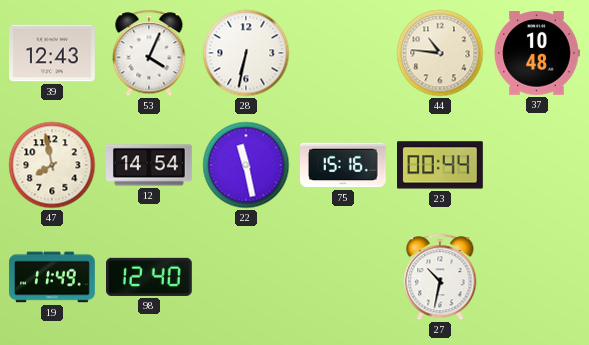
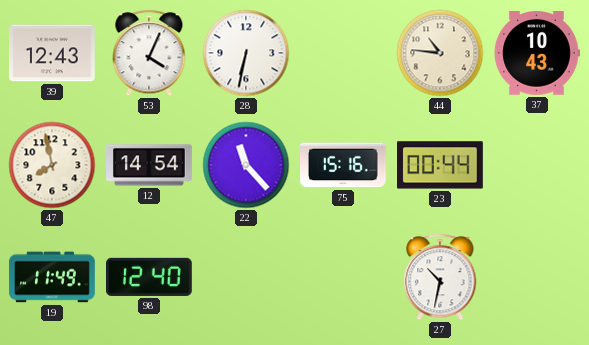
37: 10:48 -> 10:43
22: 11:28 -> 11:23
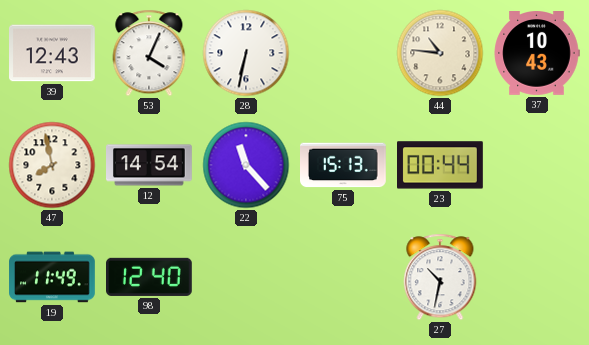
75: 15:16 -> 15:13
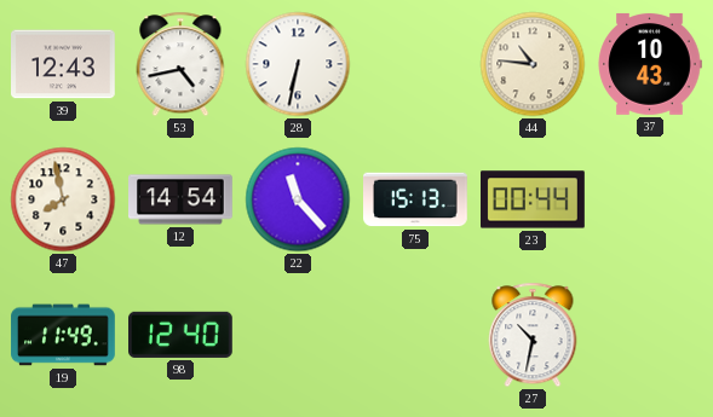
53: 4:04 -> 4:43
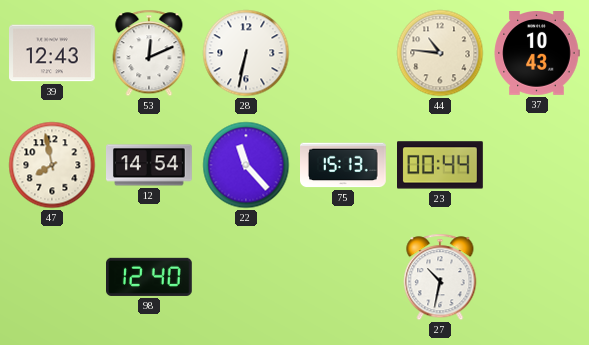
53: 4:43 -> 12:11
19: 11:49 -> none
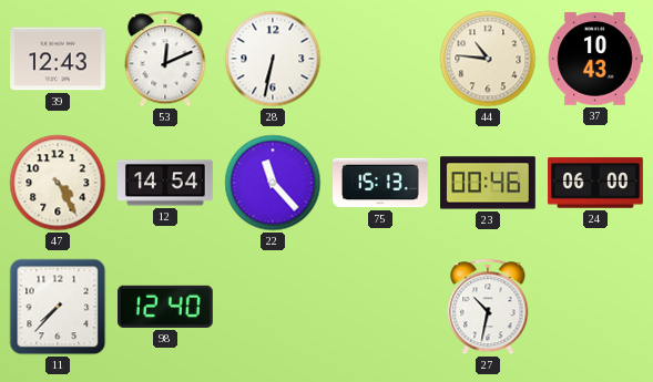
47: 7:58 -> 4:25
23: 00:44 -> 00:46
24: none -> 06:00
11: none -> 7:37
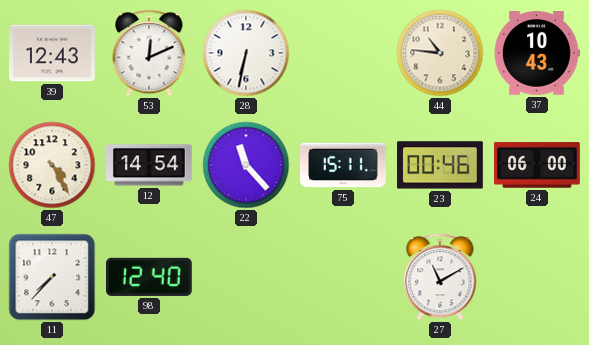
75: 15:13 -> 15:11
27: 10:32 -> 11:10
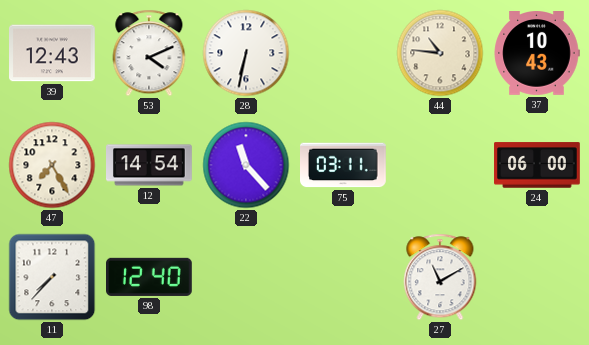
53: 12:11 -> 4:11
47: 4:25 -> 7:25
75: 15:11 -> 03:11
23: 00:46 -> none
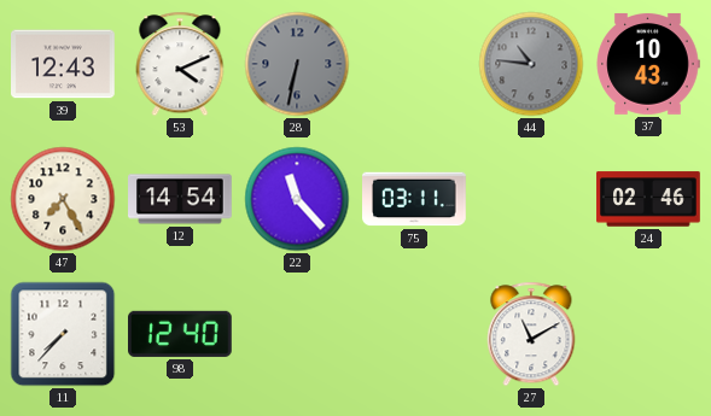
28 dial: white -> grey
44 dial: cream -> grey
24: 06:00 -> 02:46
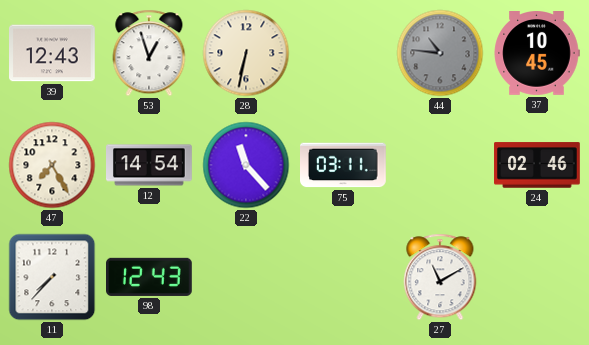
53: 4:11 -> 12:57
28 dial: grey -> cream
37: 10:43 -> 10:45
98: 12:40 -> 12:43
